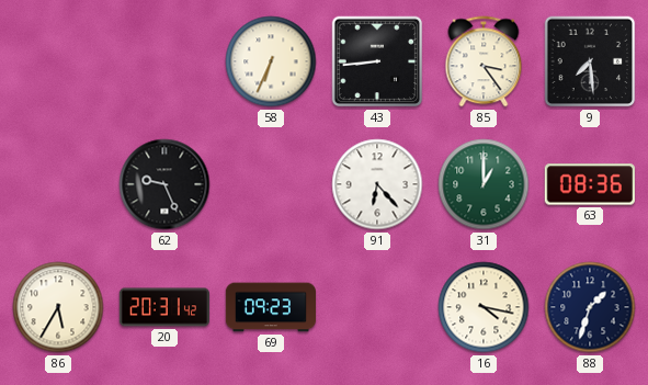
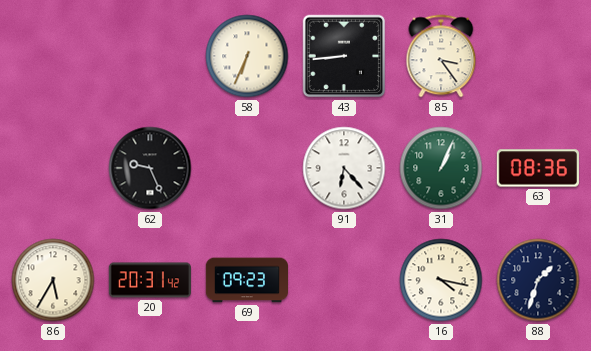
9: 7:29 -> none
31: 1:00 -> 1:04
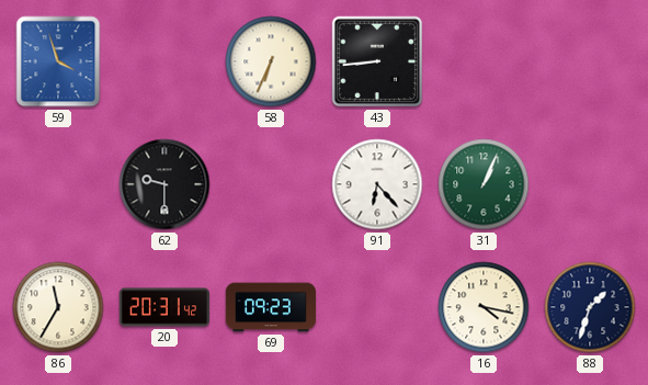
59: none -> 3:57
85: 3:24 -> none
62: 9:26 -> 9:30
63: 08:36 -> none
86: 5:35 -> 11:35
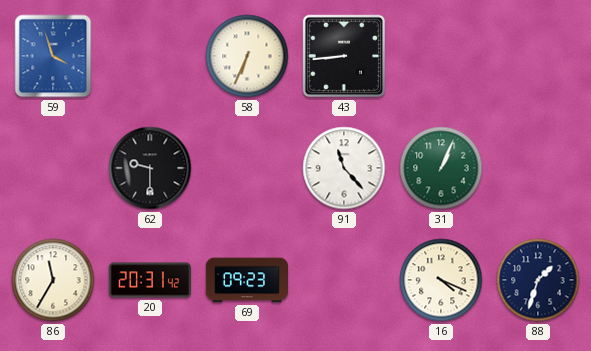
91: 6:23 -> 11:23
16: 4:17 -> 4:19
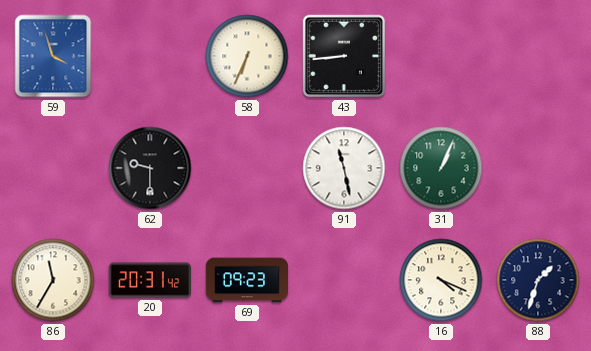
91: 11:23 -> 11:28
